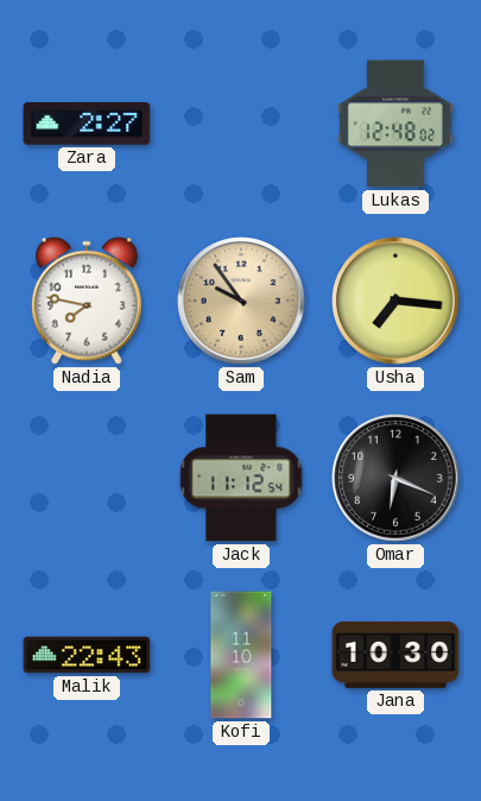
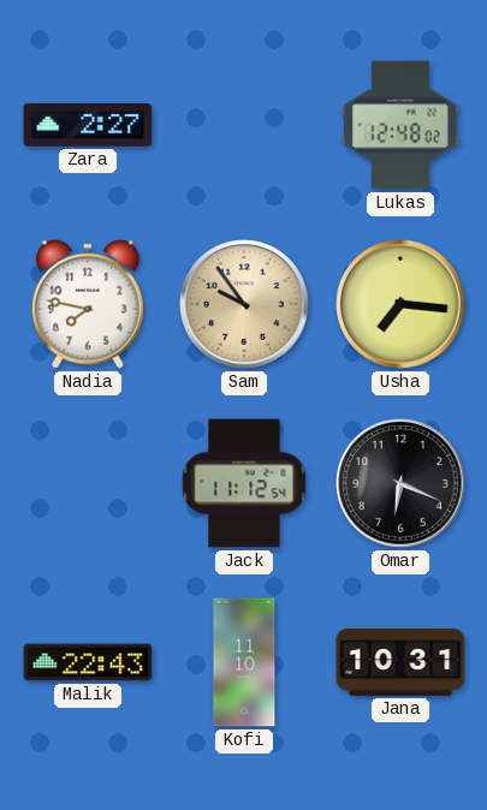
Jana: 10:30 -> 10:31
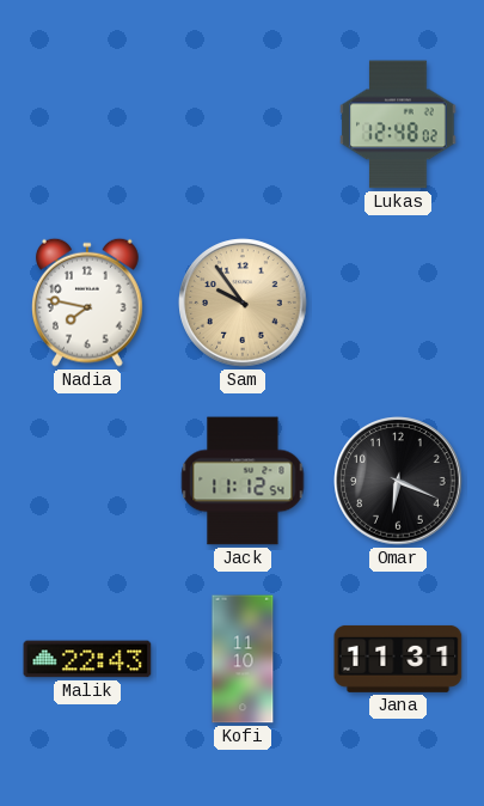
Zara: 2:27 -> none
Usha: 7:16 -> none
Jana: 10:31 -> 11:31
